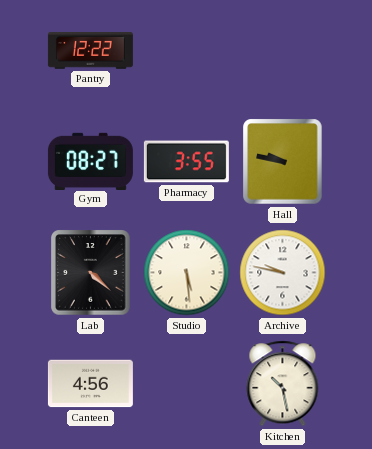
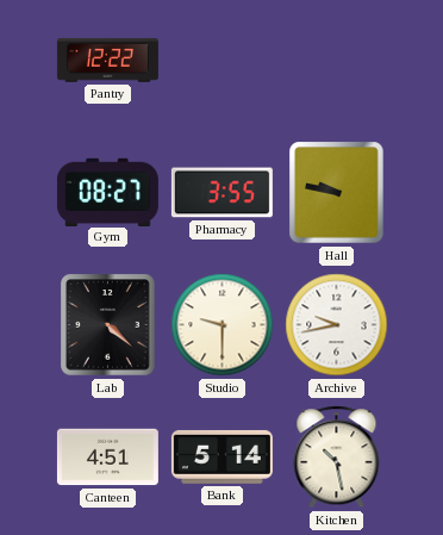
Studio: 5:29 -> 9:30
Archive: 9:47 -> 9:43
Canteen: 4:56 -> 4:51
Bank: none -> 5:14
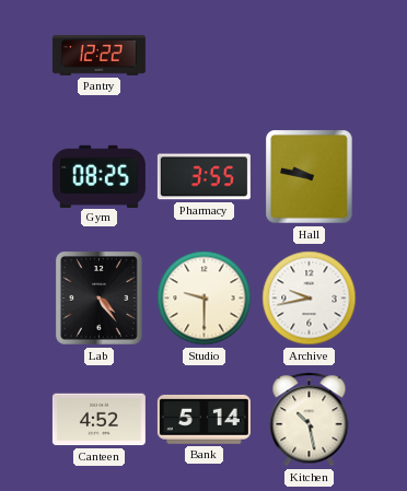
Gym: 08:27 -> 08:25
Lab: 4:22 -> 4:24
Canteen: 4:51 -> 4:52
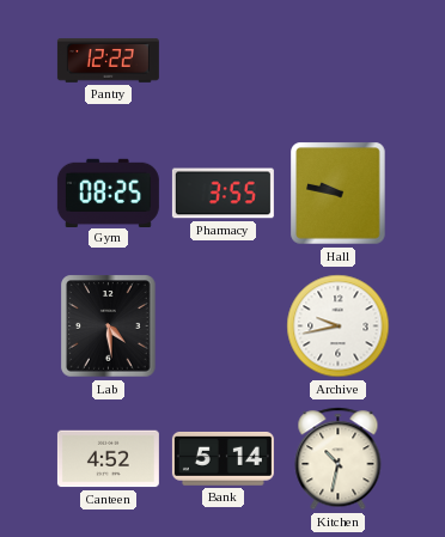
Lab: 4:24 -> 4:29
Studio: 9:30 -> none
Kitchen: 10:28 -> 10:32
